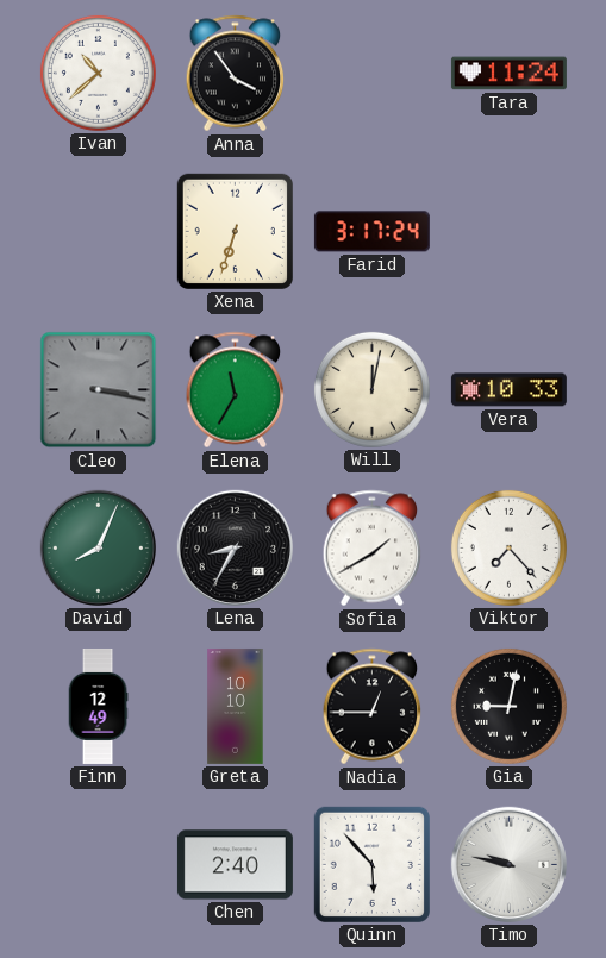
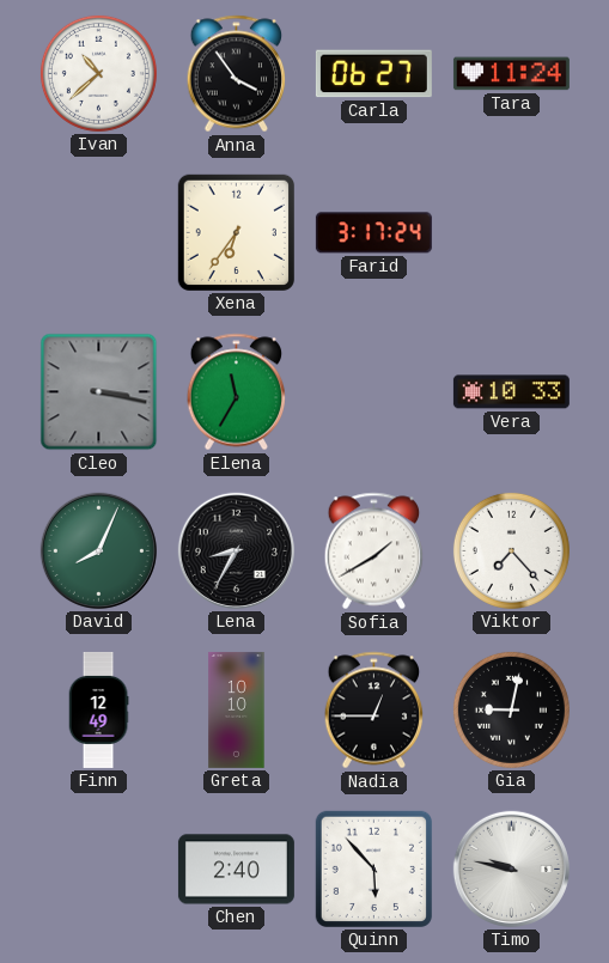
Carla: none -> 06:27
Xena: 6:33 -> 6:36
Will: 12:02 -> none
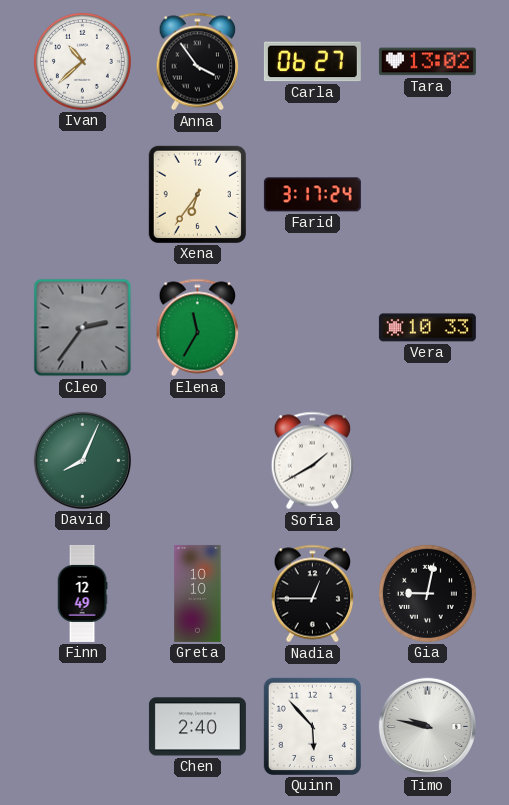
Tara: 11:24 -> 13:02
Cleo: 3:17 -> 2:36
Lena: 8:35 -> none
Viktor: 7:23 -> none
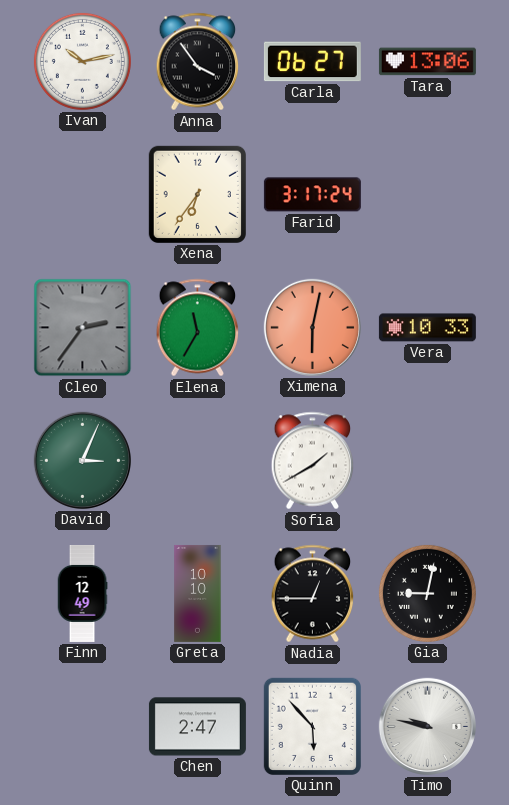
Ivan: 10:38 -> 10:13
Tara: 13:02 -> 13:06
Ximena: none -> 6:02
David: 8:04 -> 3:04
Chen: 2:40 -> 2:47
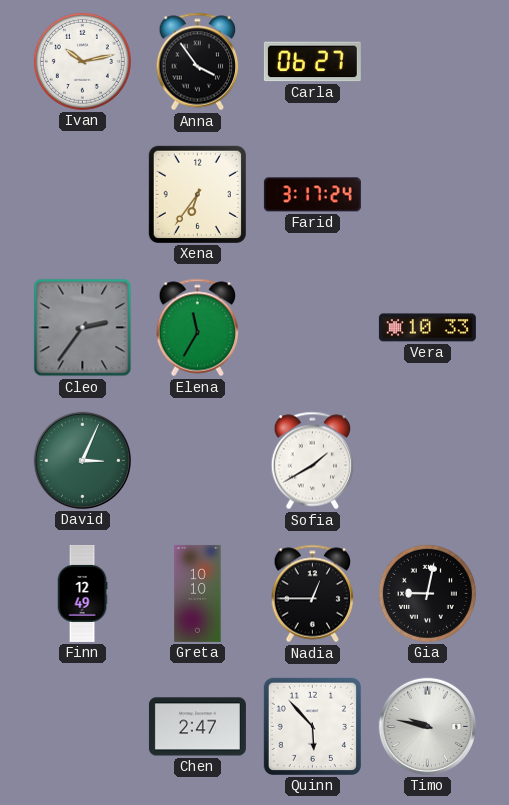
Tara: 13:06 -> none
Ximena: 6:02 -> none
